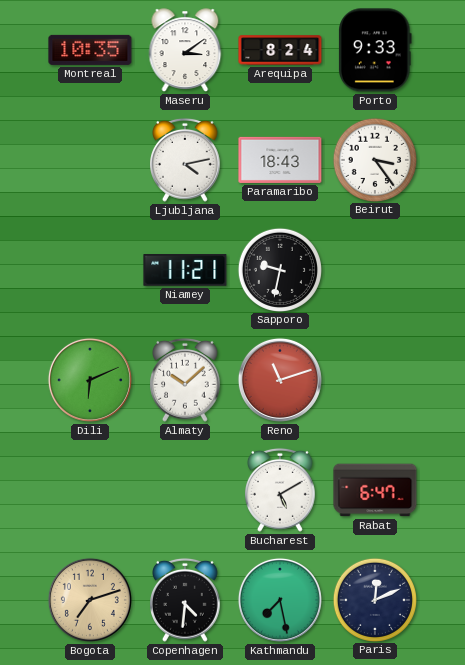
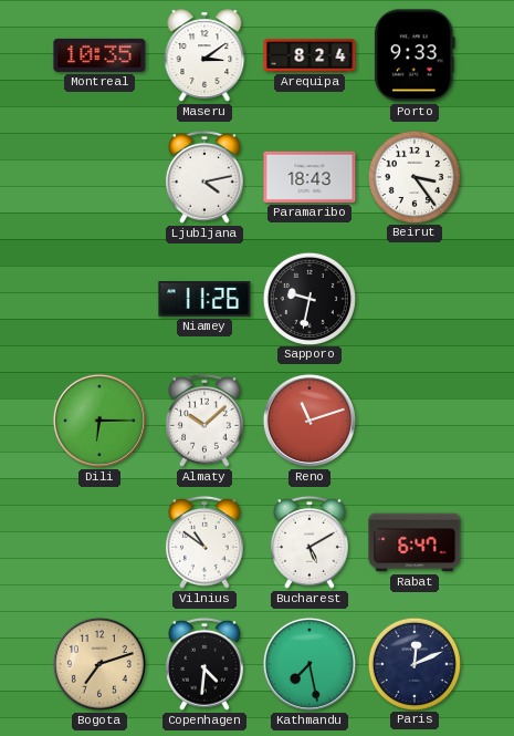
Niamey: 11:21 -> 11:26
Dili: 6:11 -> 6:15
Vilnius: none -> 10:51
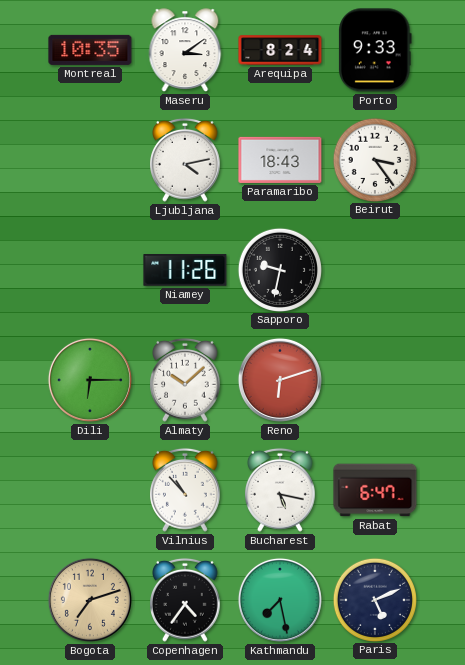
Reno: 11:12 -> 6:12
Vilnius: 10:51 -> 10:53
Bucharest: 5:10 -> 5:17
Copenhagen: 4:31 -> 4:36
Paris: 12:11 -> 5:11
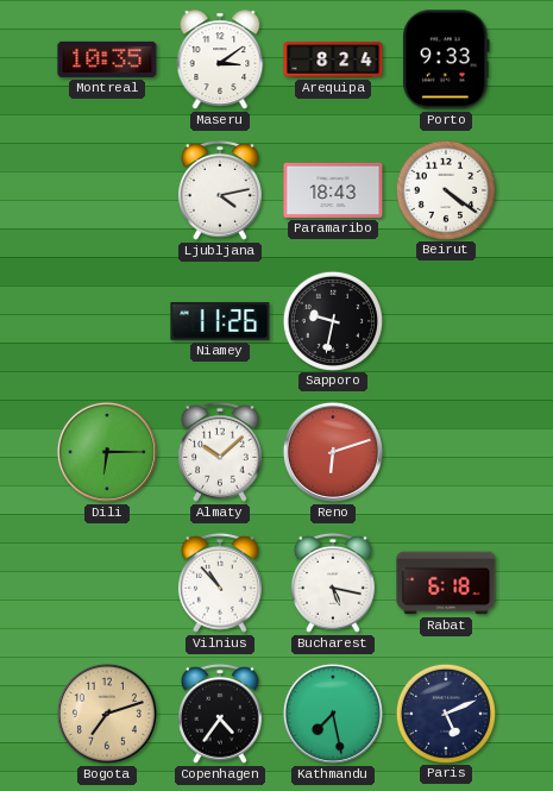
Beirut: 3:24 -> 4:21
Rabat: 6:47 -> 6:18
